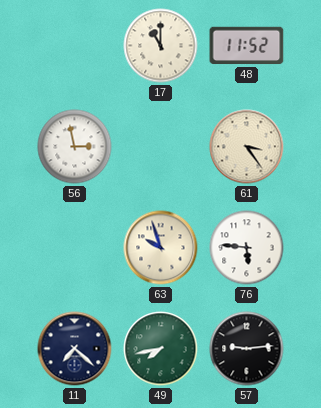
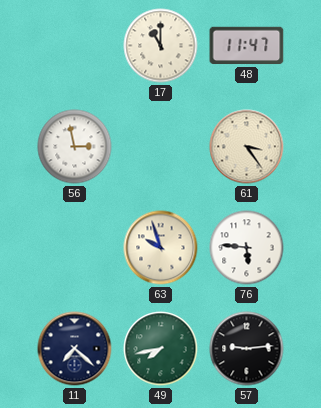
48: 11:52 -> 11:47
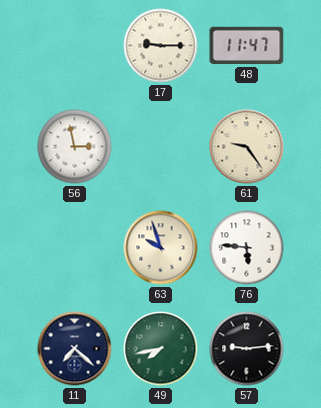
17: 11:00 -> 9:15
61: 3:24 -> 9:24
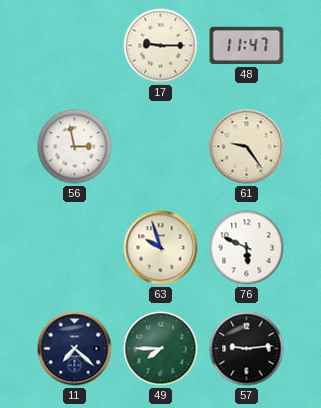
76: 5:46 -> 5:49
49: 7:43 -> 7:45
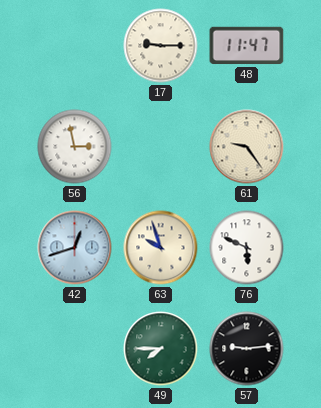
42: none -> 12:42
11: 7:22 -> none
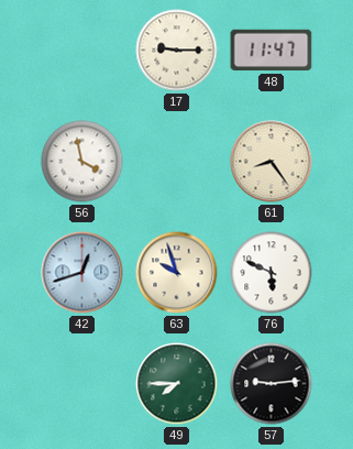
56: 2:58 -> 3:58
61: 9:24 -> 8:24
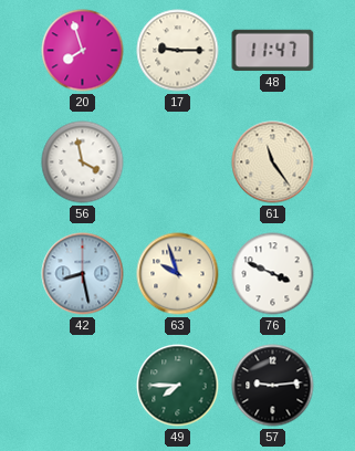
20: none -> 7:57
61: 8:24 -> 11:24
42: 12:42 -> 8:28
76: 5:49 -> 3:49
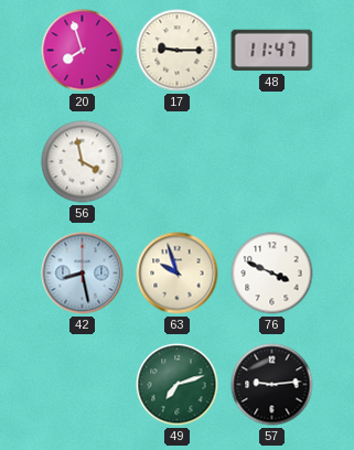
61: 11:24 -> none
49: 7:45 -> 7:12
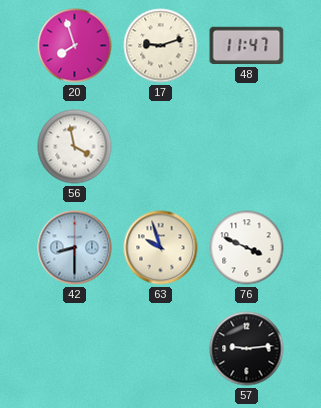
17: 9:15 -> 9:12
42: 8:28 -> 8:30
49: 7:12 -> none
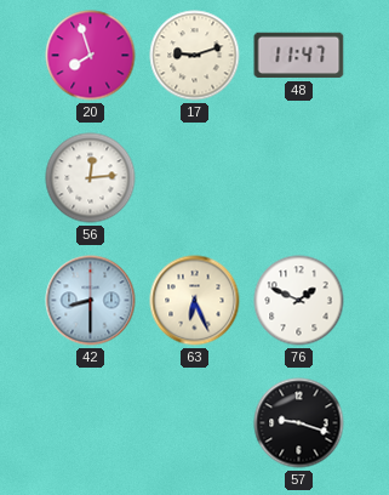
56: 3:58 -> 12:14
63: 9:57 -> 6:26
76: 3:49 -> 1:49
57: 9:14 -> 9:18
